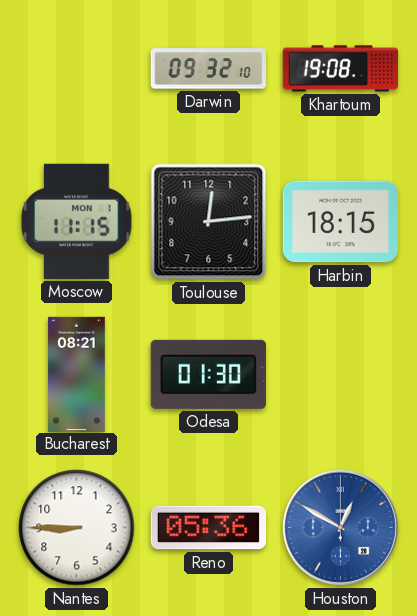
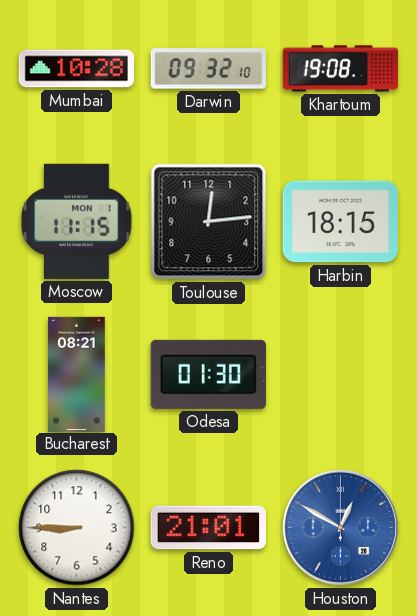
Mumbai: none -> 10:28
Reno: 05:36 -> 21:01
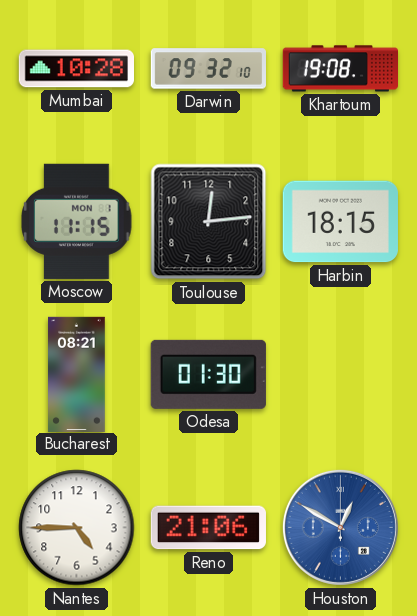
Nantes: 8:45 -> 4:45
Reno: 21:01 -> 21:06
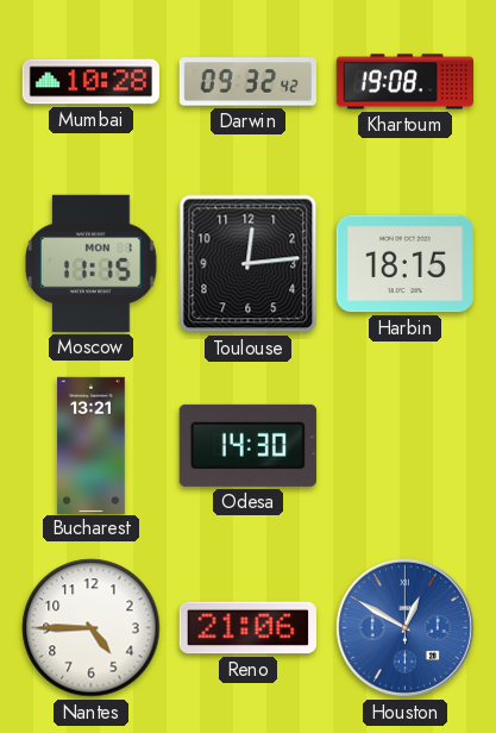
Darwin: 09:32:10 -> 09:32:42
Bucharest: 08:21 -> 13:21
Odesa: 01:30 -> 14:30
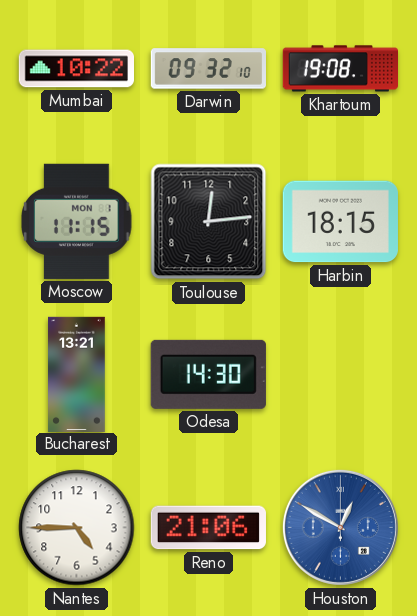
Mumbai: 10:28 -> 10:22
Darwin: 09:32:42 -> 09:32:10
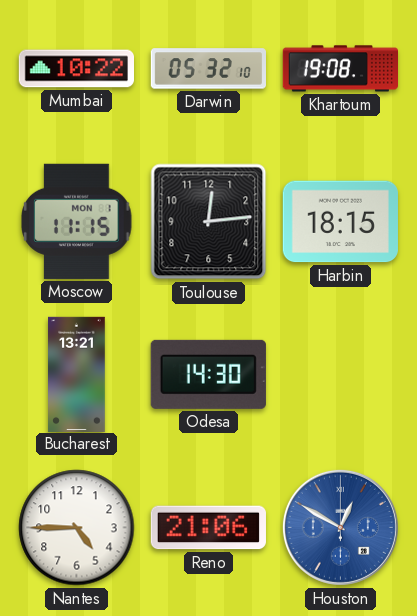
Darwin: 09:32 -> 05:32
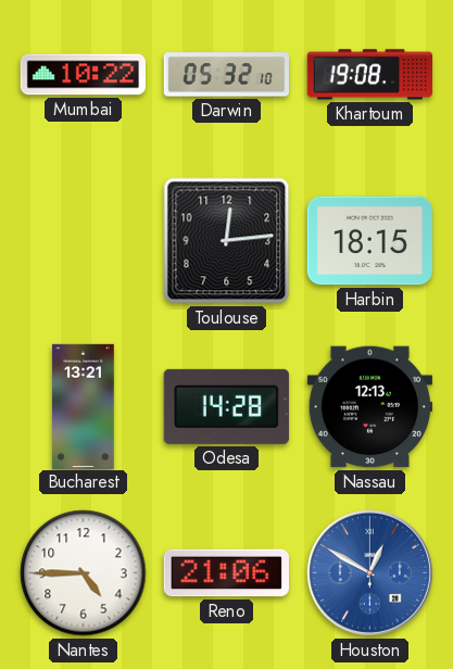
Moscow: 11:15 -> none
Odesa: 14:30 -> 14:28
Nassau: none -> 12:13
